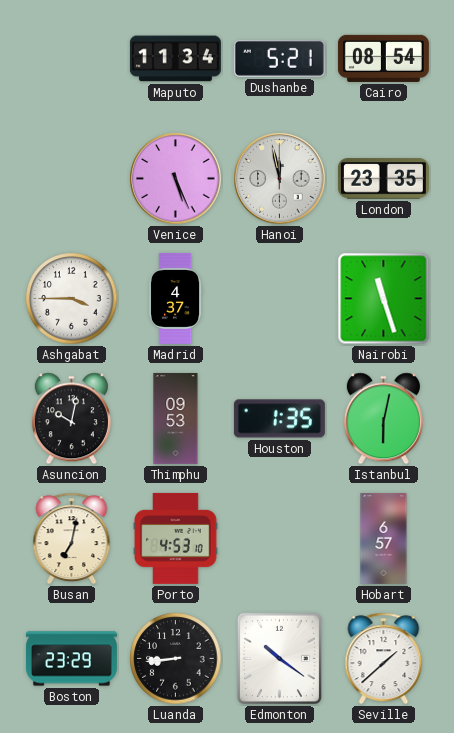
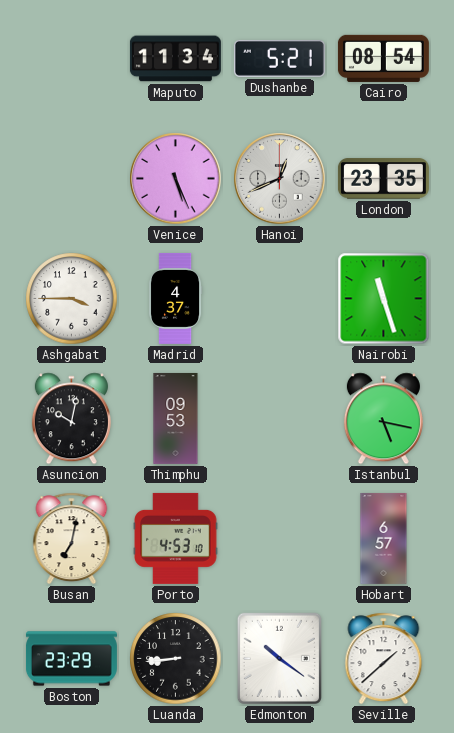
Hanoi: 11:58 -> 12:41
Houston: 1:35 -> none
Istanbul: 6:02 -> 5:17
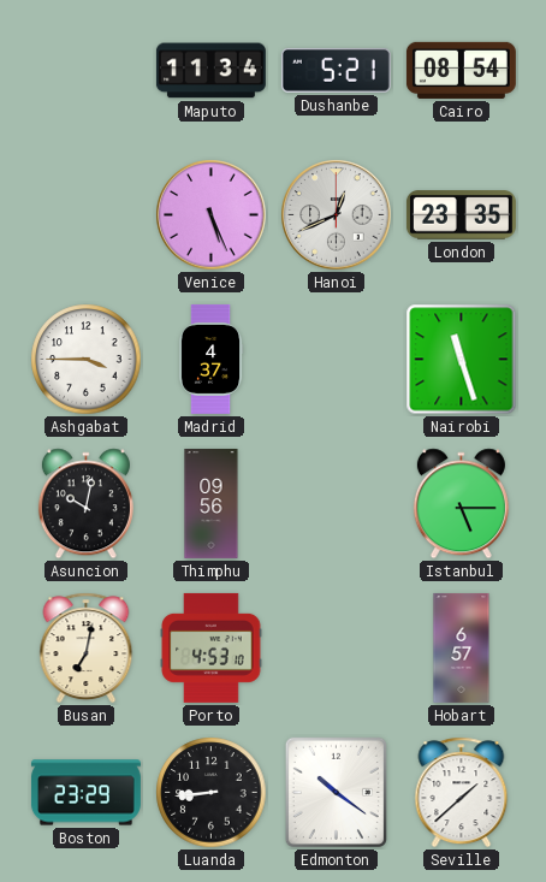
Thimphu: 09:53 -> 09:56
Istanbul: 5:17 -> 5:15
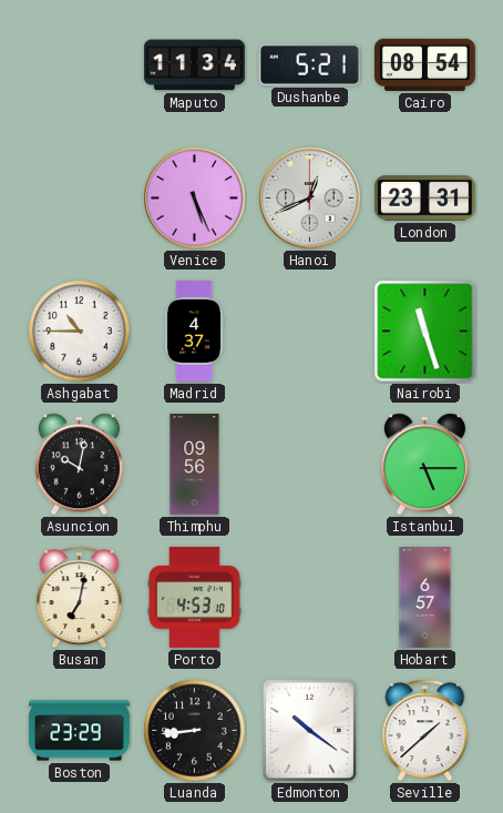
London: 23:35 -> 23:31
Ashgabat: 3:45 -> 10:45
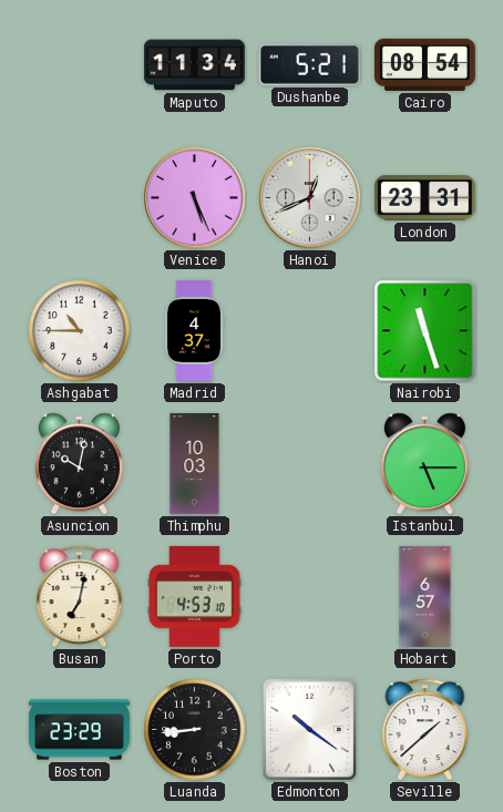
Thimphu: 09:56 -> 10:03
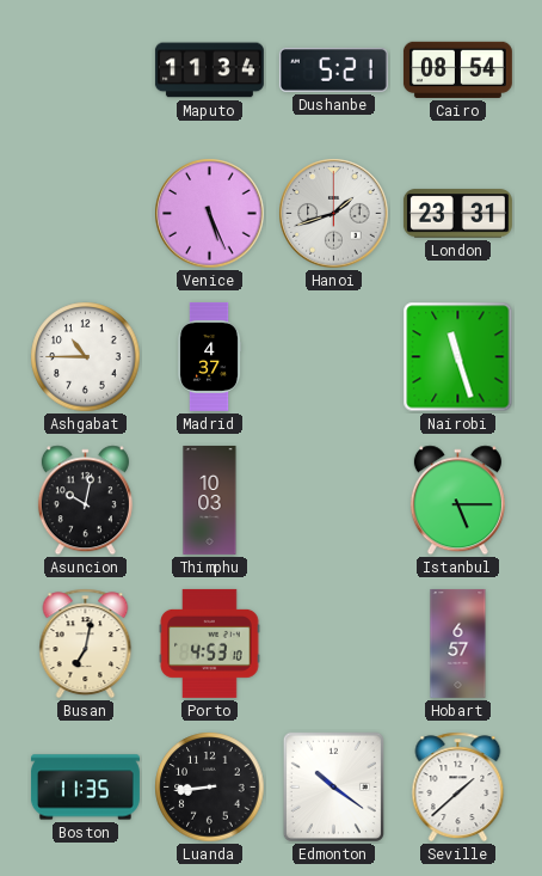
Hanoi: 12:41 -> 1:42
Boston: 23:29 -> 11:35
